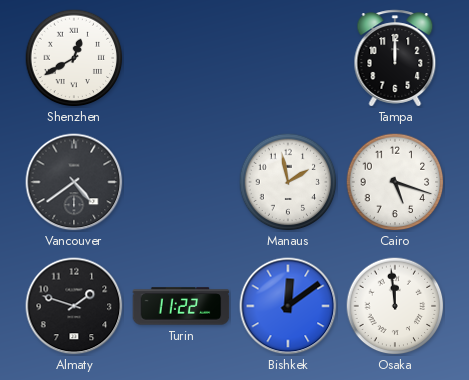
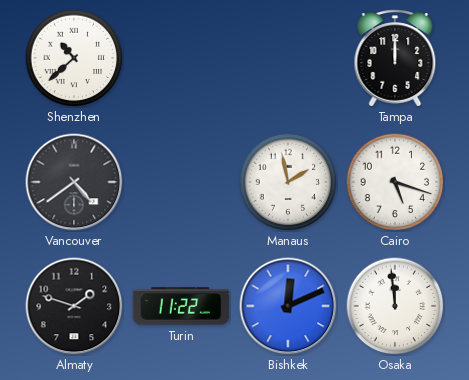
Shenzhen: 12:40 -> 10:38
Bishkek: 12:09 -> 12:11
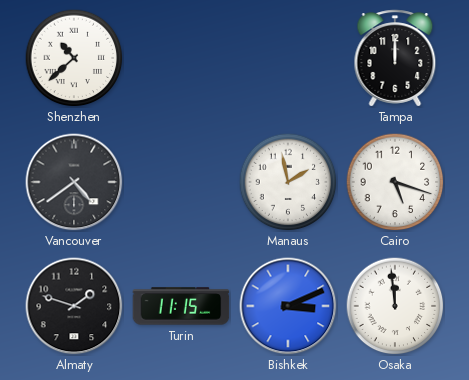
Turin: 11:22 -> 11:15
Bishkek: 12:11 -> 3:11
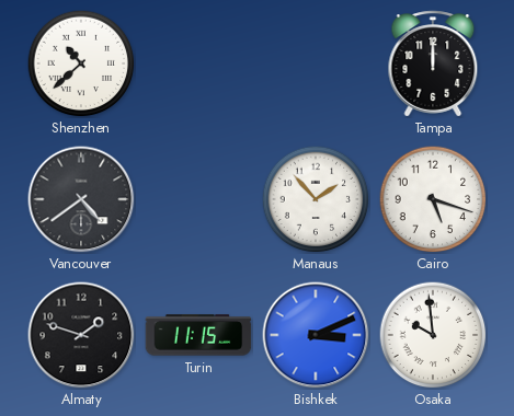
Manaus: 1:58 -> 1:53
Osaka: 11:59 -> 9:59
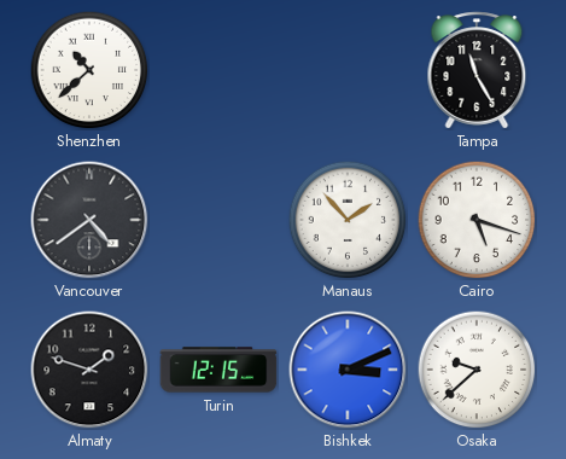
Tampa: 12:00 -> 11:25
Turin: 11:15 -> 12:15
Osaka: 9:59 -> 9:38
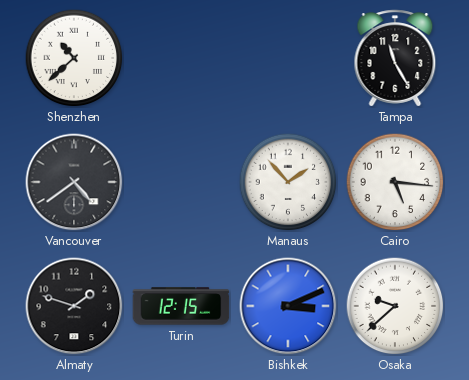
Cairo: 5:18 -> 5:16
